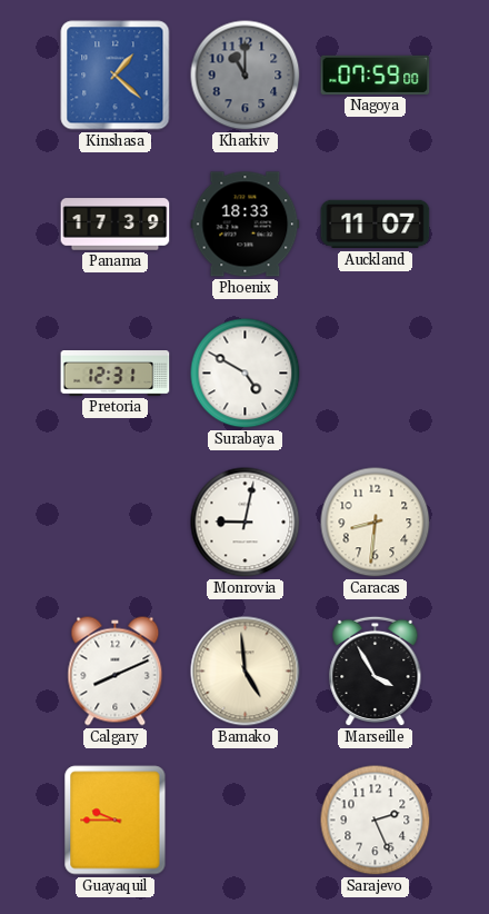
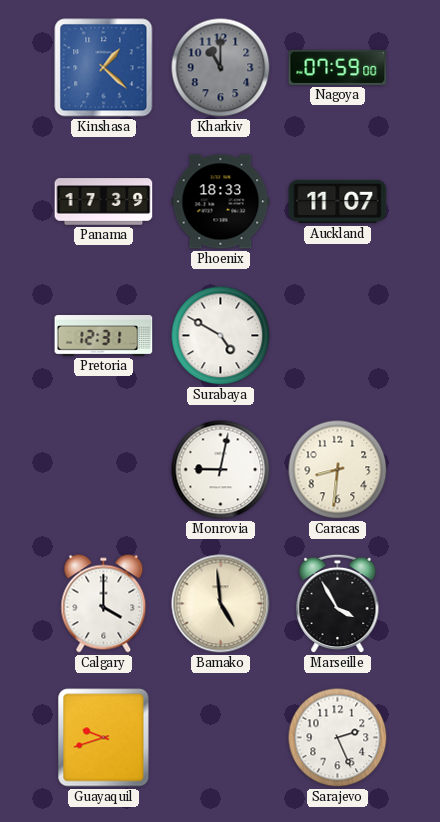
Calgary: 8:11 -> 4:00
Guayaquil: 9:45 -> 9:42
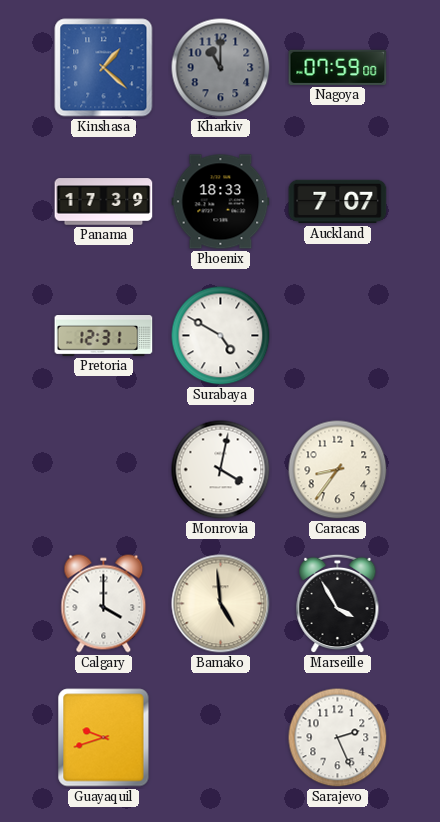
Auckland: 11:07 -> 7:07
Monrovia: 9:02 -> 4:02
Caracas: 8:31 -> 8:36
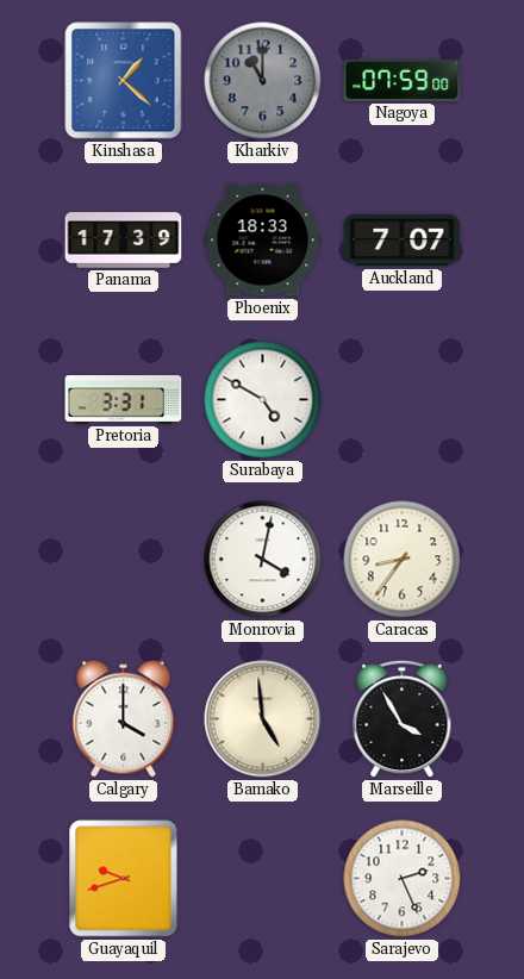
Pretoria: 12:31 -> 3:31
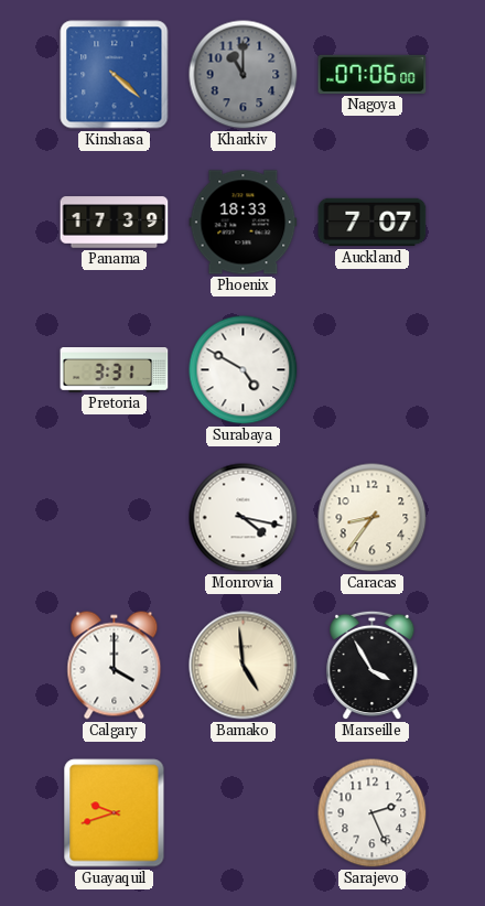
Kinshasa: 1:22 -> 4:22
Nagoya: 07:59 -> 07:06
Monrovia: 4:02 -> 4:17
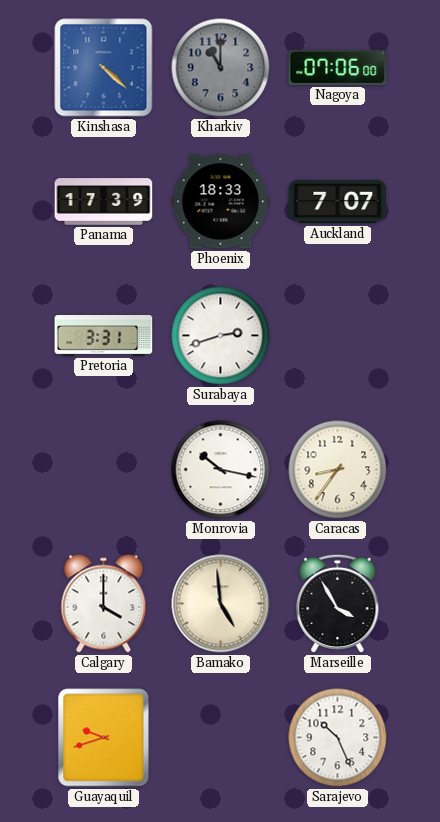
Surabaya: 4:50 -> 2:42
Monrovia: 4:17 -> 10:17
Sarajevo: 2:26 -> 10:26
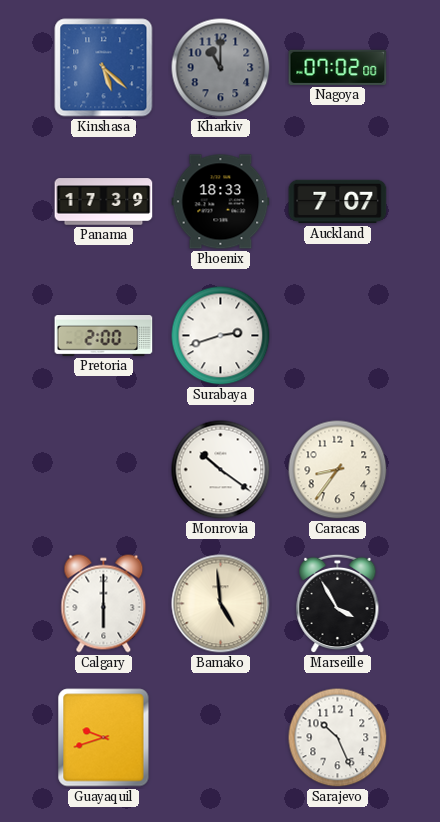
Kinshasa: 4:22 -> 5:22
Nagoya: 07:06 -> 07:02
Pretoria: 3:31 -> 2:00
Monrovia: 10:17 -> 10:21
Calgary: 4:00 -> 6:00
